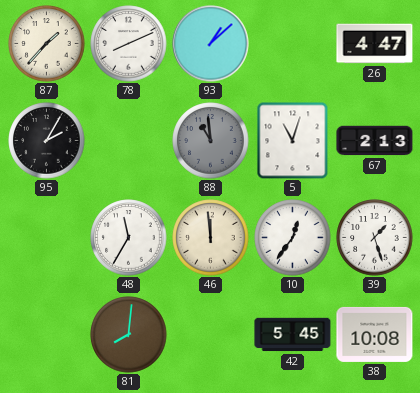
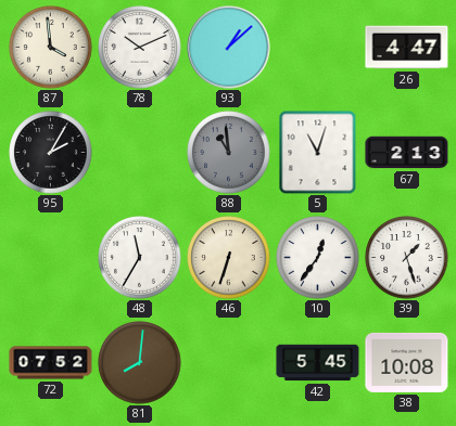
87: 1:37 -> 3:59
78: 8:11 -> 10:11
46: 11:59 -> 6:33
72: none -> 07:52
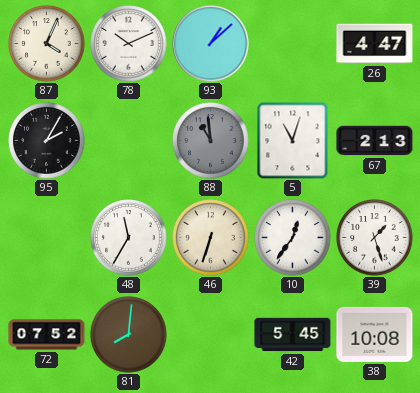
87: 3:59 -> 4:04
